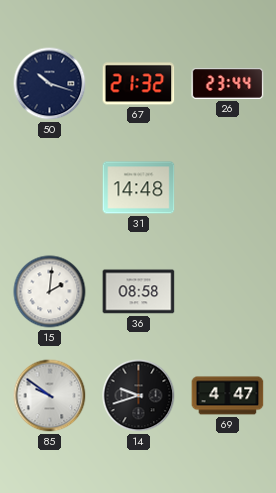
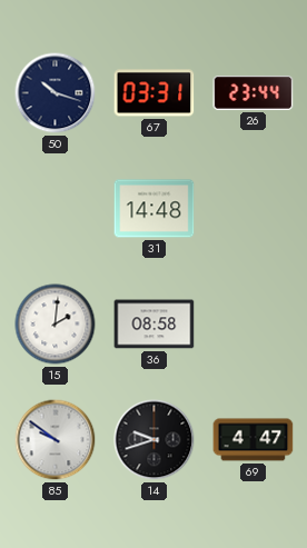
67: 21:32 -> 03:31
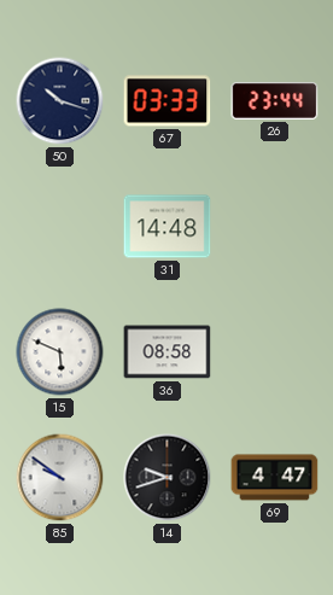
67: 03:31 -> 03:33
15: 2:01 -> 5:49
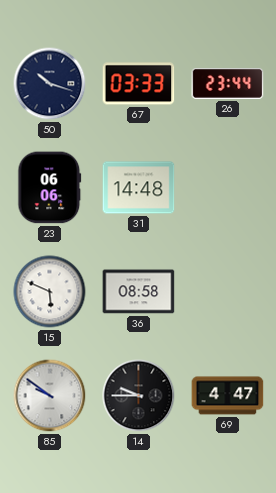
23: none -> 06:06
14: 9:42 -> 9:45
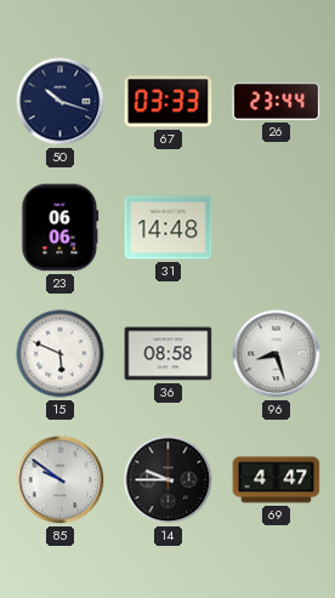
96: none -> 8:27
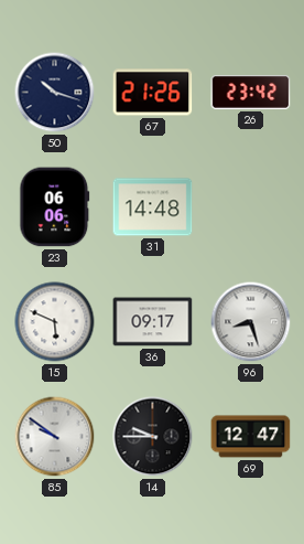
67: 03:33 -> 21:26
26: 23:44 -> 23:42
36: 08:58 -> 09:17
69: 4:47 -> 12:47
